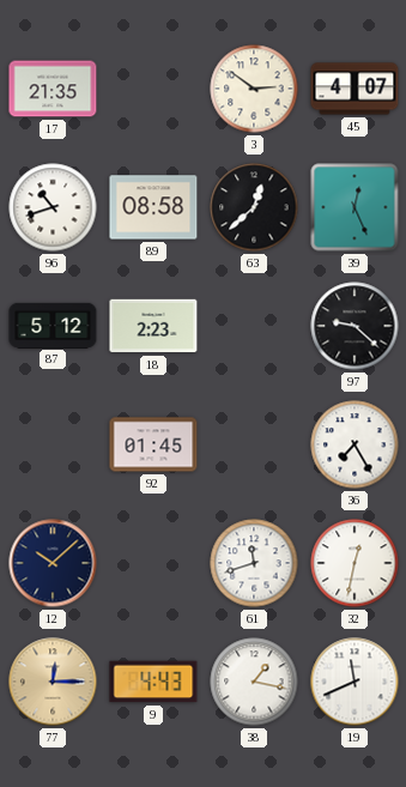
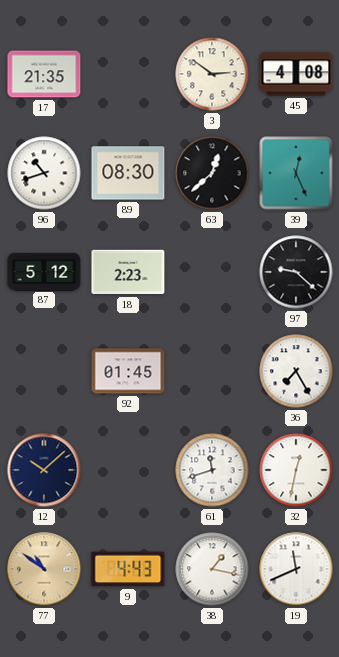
45: 4:07 -> 4:08
89: 08:58 -> 08:30
77: 12:15 -> 10:51
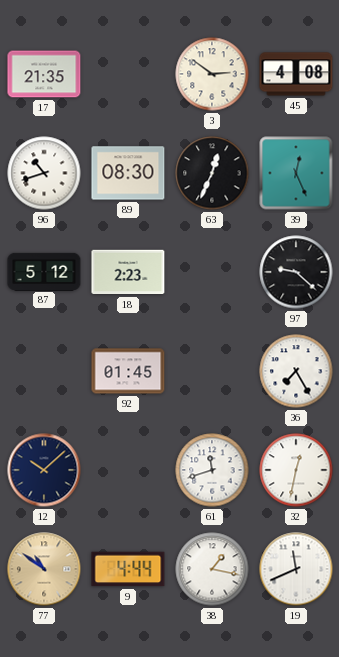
63: 12:38 -> 12:34
9: 4:43 -> 4:44
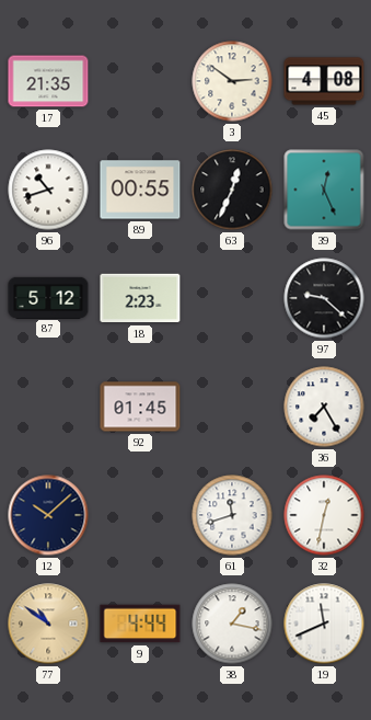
89: 08:30 -> 00:55
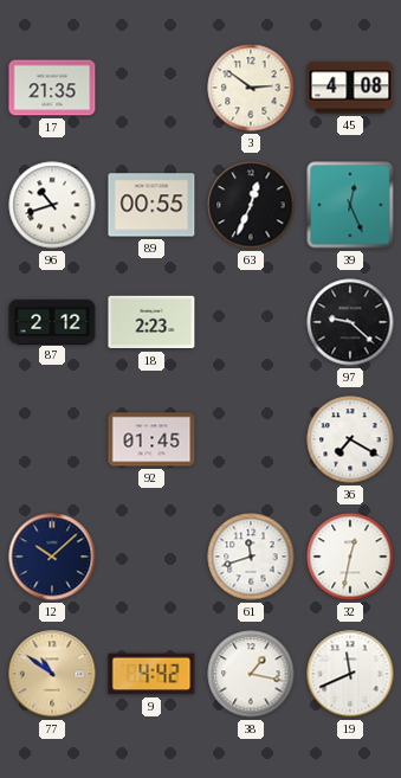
87: 5:12 -> 2:12
36: 7:25 -> 7:20
9: 4:44 -> 4:42
